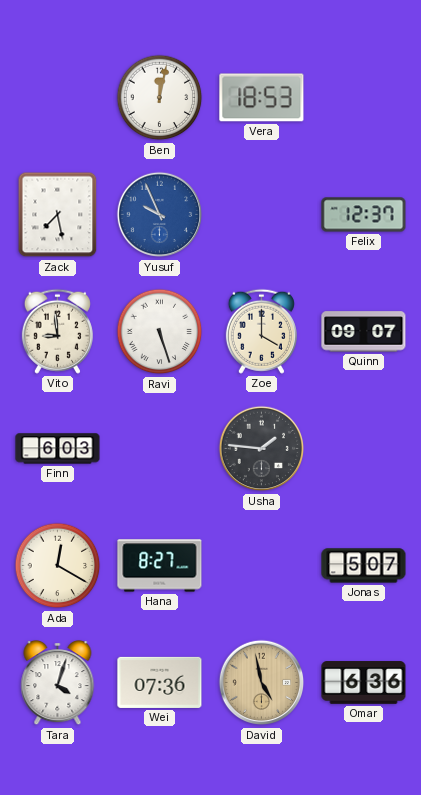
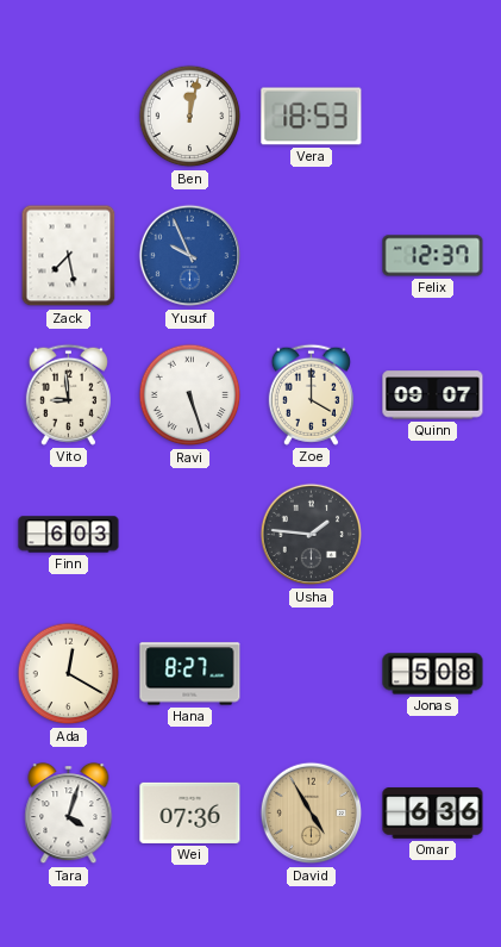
Jonas: 5:07 -> 5:08
David: 4:58 -> 4:55
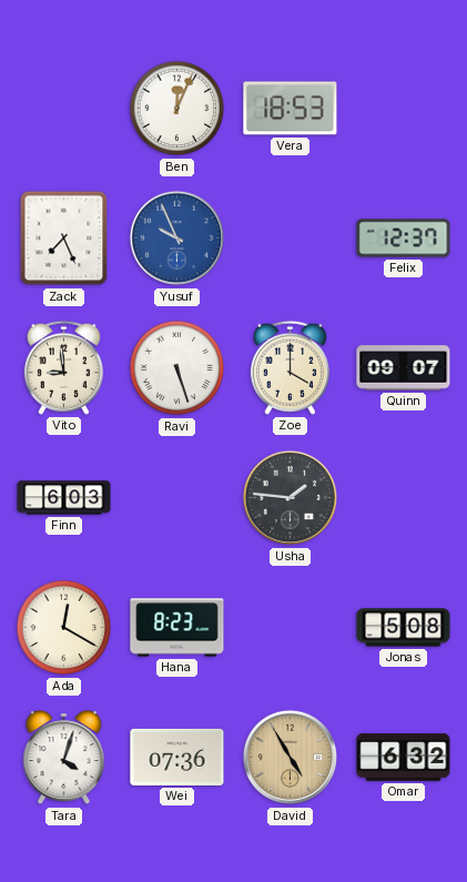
Ben: 12:02 -> 12:04
Zack: 7:28 -> 7:26
Hana: 8:27 -> 8:23
Omar: 6:36 -> 6:32
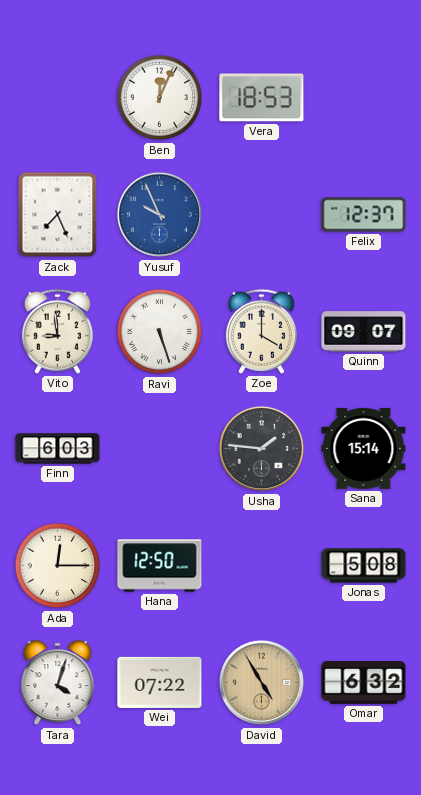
Sana: none -> 15:14
Ada: 12:20 -> 12:15
Hana: 8:23 -> 12:50
Wei: 07:36 -> 07:22
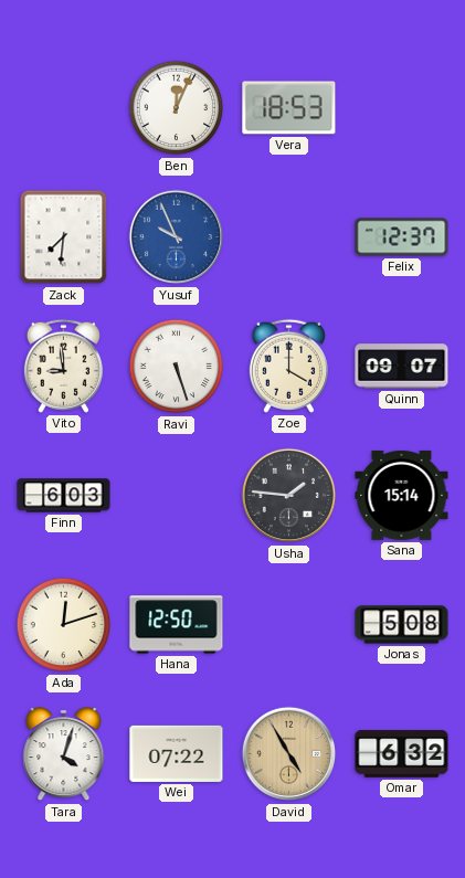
Zack: 7:26 -> 7:31
Ada: 12:15 -> 12:12
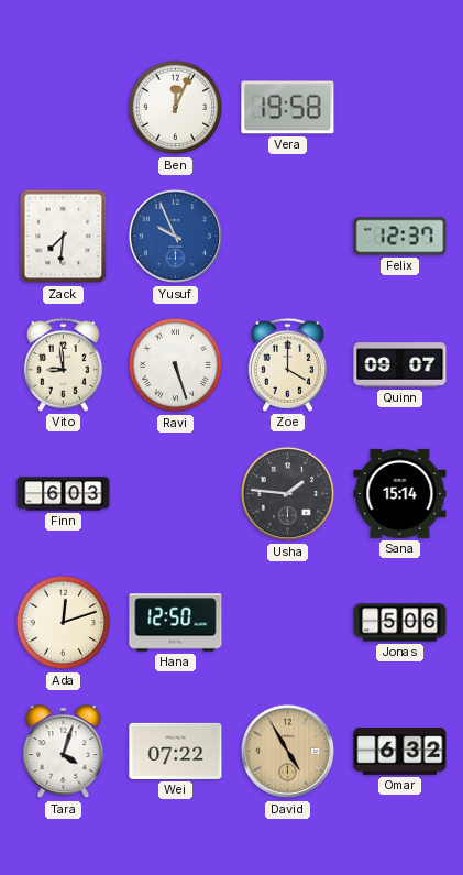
Vera: 18:53 -> 19:58
Jonas: 5:08 -> 5:06
